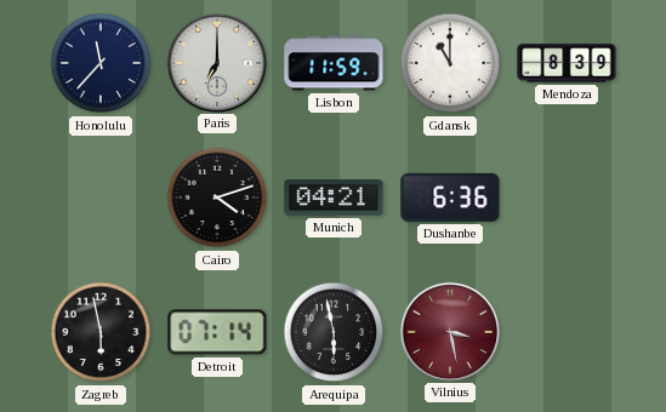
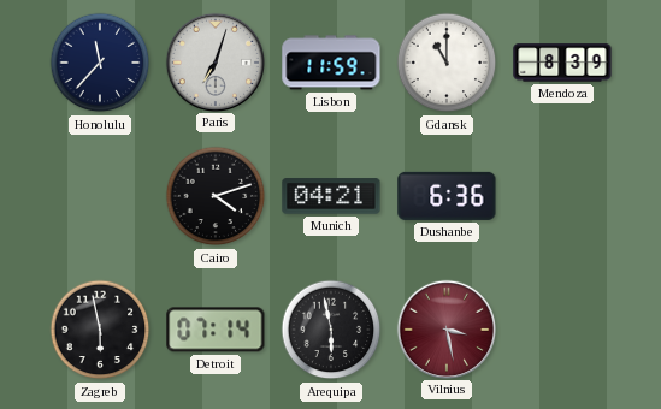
Paris: 7:00 -> 7:03
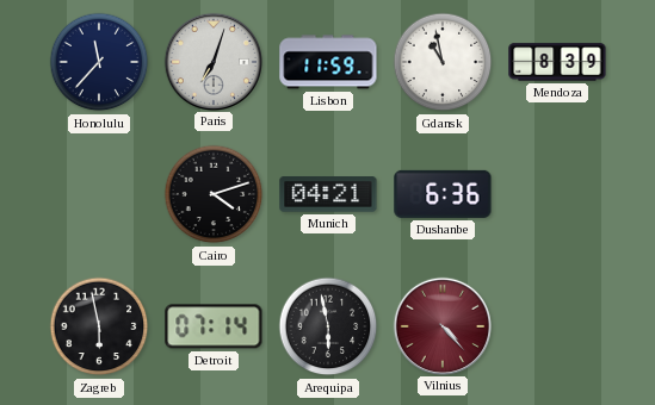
Gdansk: 11:00 -> 10:58
Vilnius: 3:28 -> 4:23
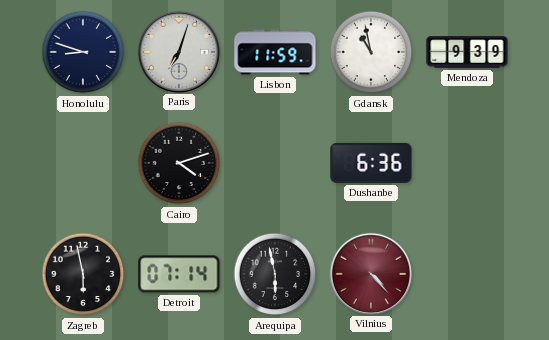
Honolulu: 11:37 -> 8:48
Mendoza: 8:39 -> 9:39
Munich: 04:21 -> none
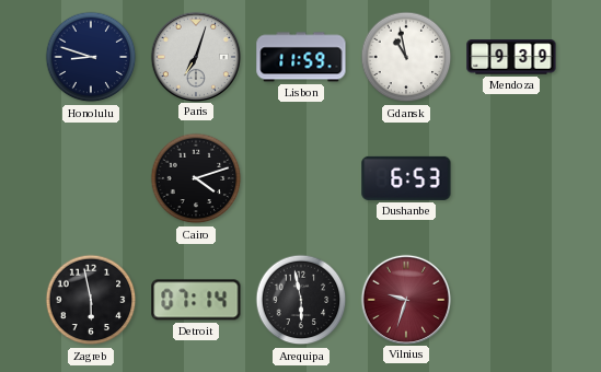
Dushanbe: 6:36 -> 6:53
Vilnius: 4:23 -> 9:33
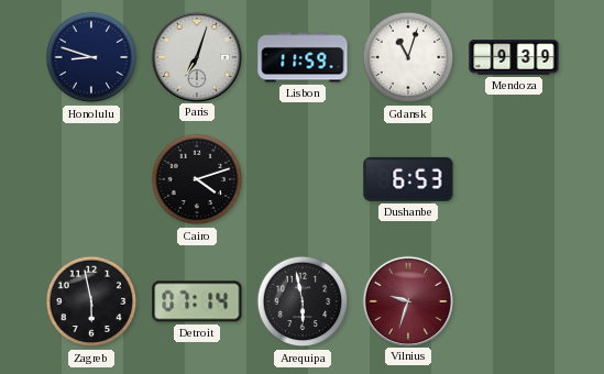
Gdansk: 10:58 -> 11:03
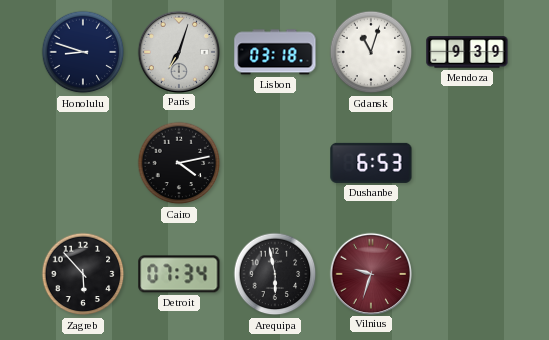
Lisbon: 11:59 -> 03:18
Cairo: 4:12 -> 4:13
Zagreb: 5:58 -> 5:53
Detroit: 07:14 -> 07:34
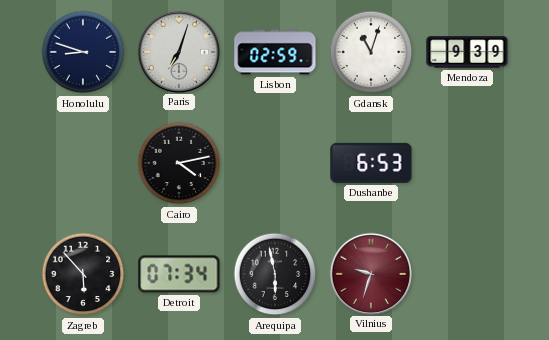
Lisbon: 03:18 -> 02:59
